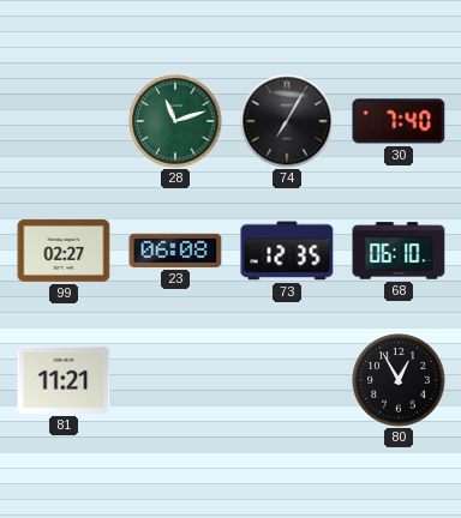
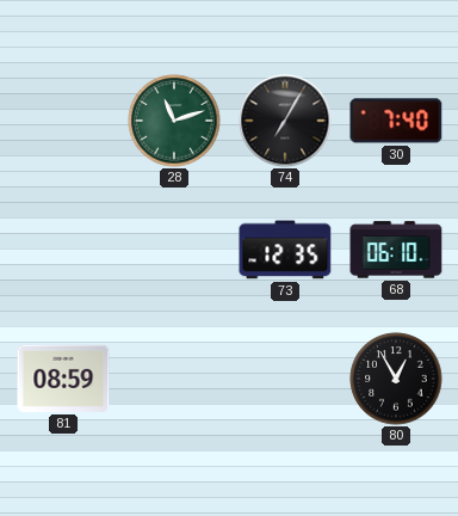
99: 02:27 -> none
23: 06:08 -> none
81: 11:21 -> 08:59
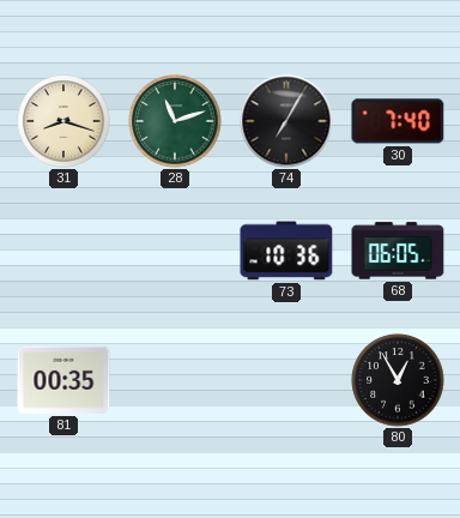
31: none -> 8:18
73: 12:35 -> 10:36
68: 06:10 -> 06:05
81: 08:59 -> 00:35
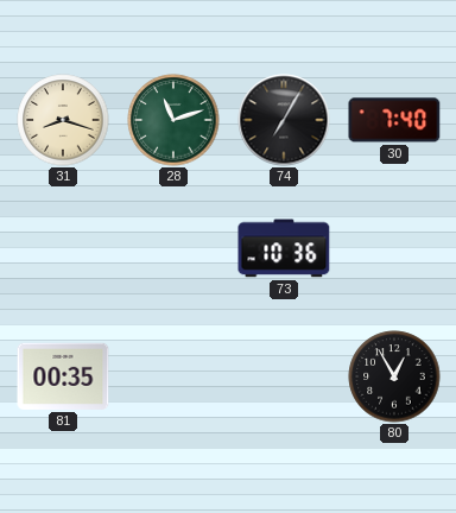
68: 06:05 -> none
